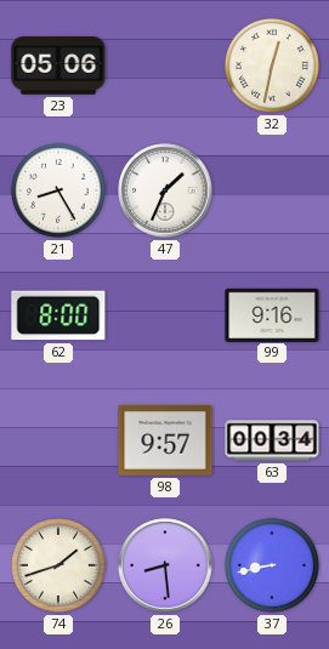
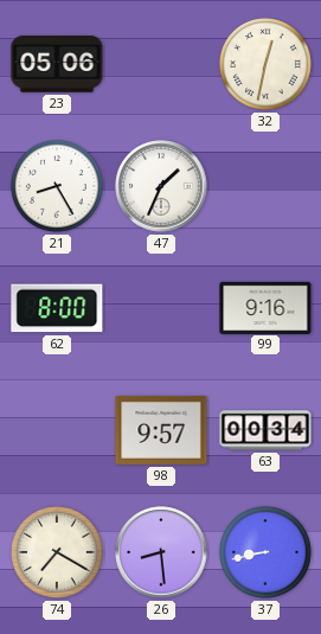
74: 1:42 -> 7:20
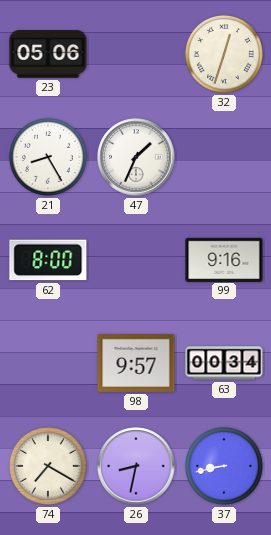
32: 12:32 -> 12:33
26: 8:29 -> 8:32
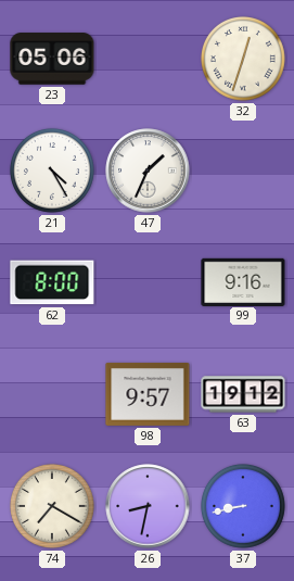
21: 8:25 -> 4:25
63: 00:34 -> 19:12
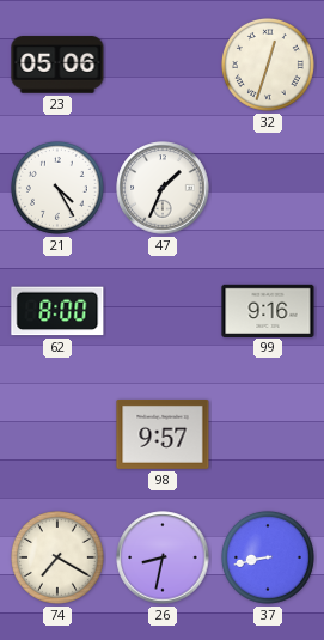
63: 19:12 -> none
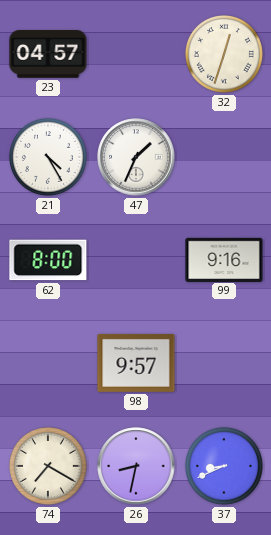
23: 05:06 -> 04:57
37: 8:43 -> 8:41
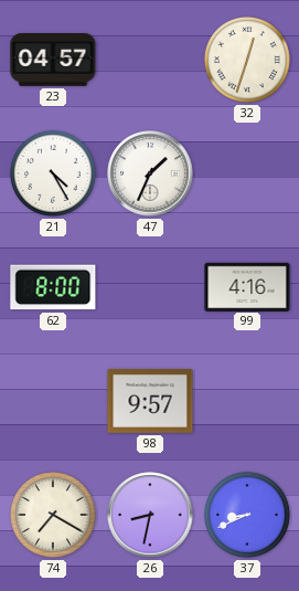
99: 9:16 -> 4:16
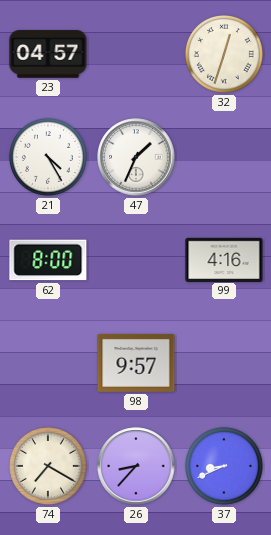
26: 8:32 -> 8:37
